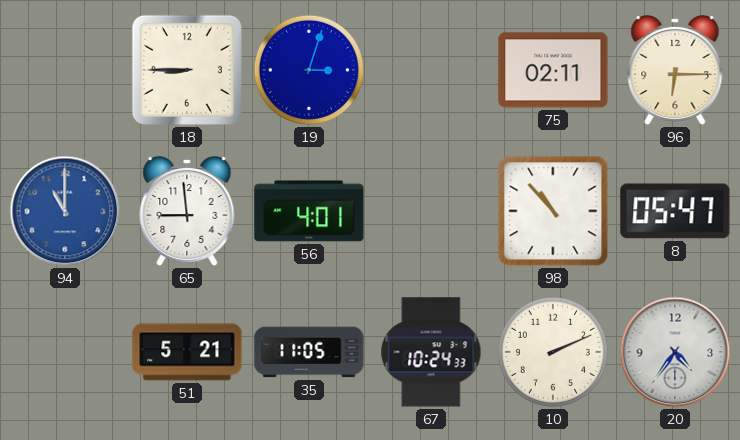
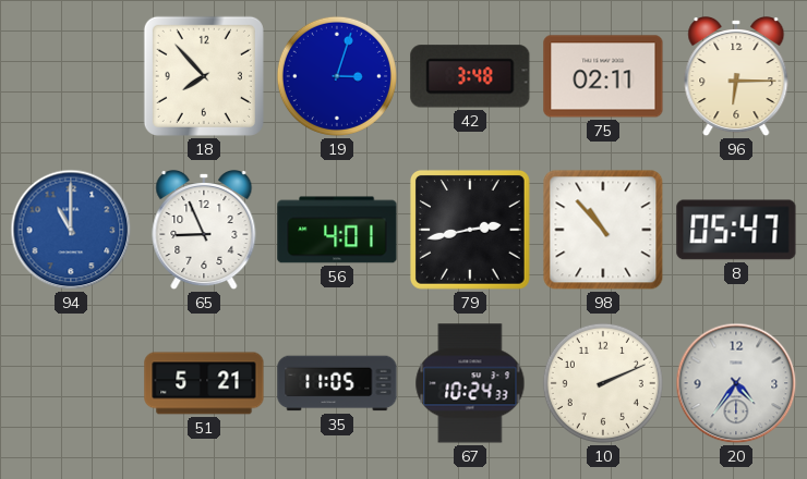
18: 8:45 -> 7:53
42: none -> 3:48
65: 8:59 -> 8:56
79: none -> 2:43
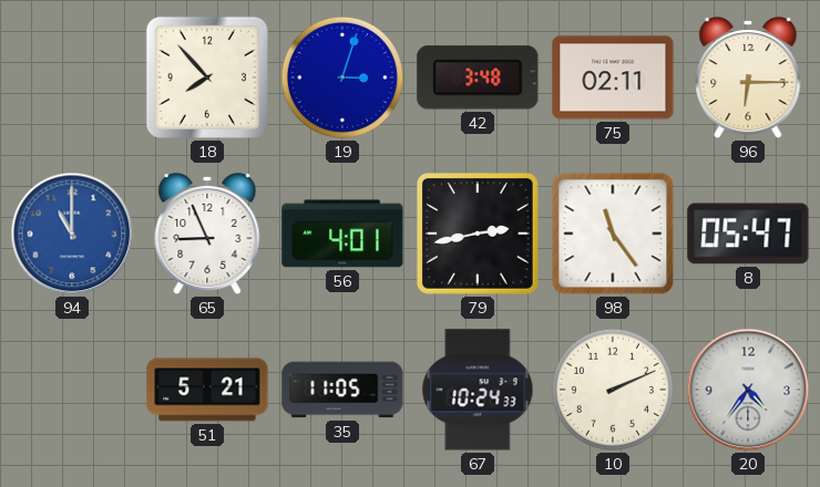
98: 10:53 -> 11:24
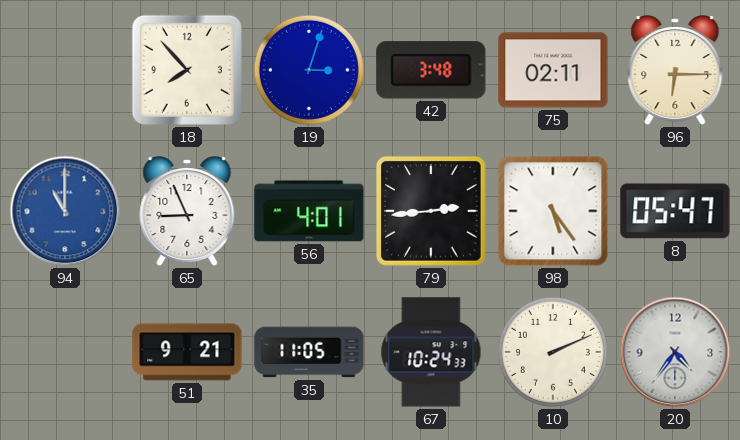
79: 2:43 -> 2:44
98: 11:24 -> 5:24
51: 5:21 -> 9:21
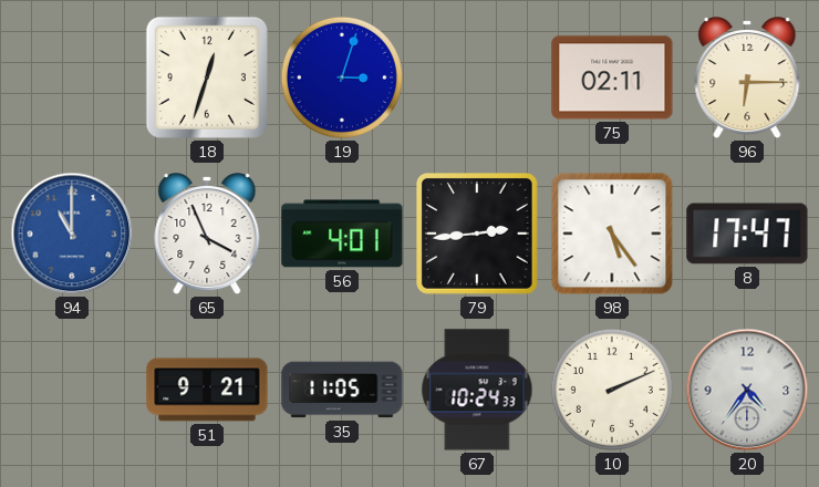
18: 7:53 -> 12:33
42: 3:48 -> none
65: 8:56 -> 3:56
8: 05:47 -> 17:47
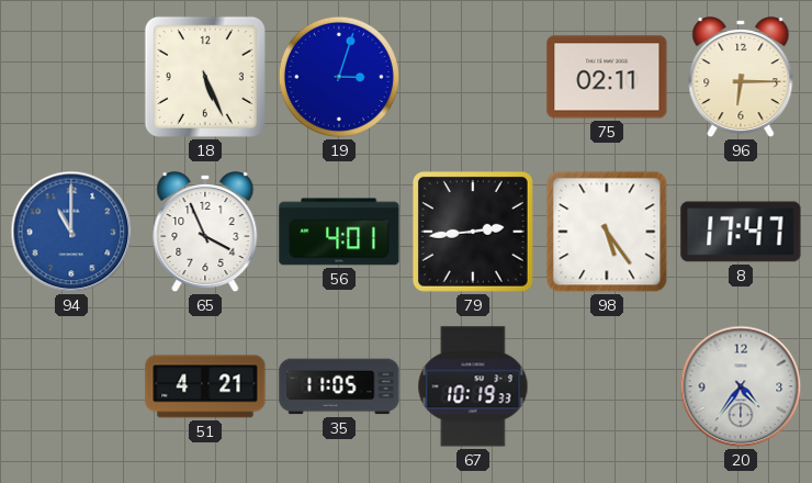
18: 12:33 -> 5:26
51: 9:21 -> 4:21
67: 10:24 -> 10:19
10: 2:11 -> none
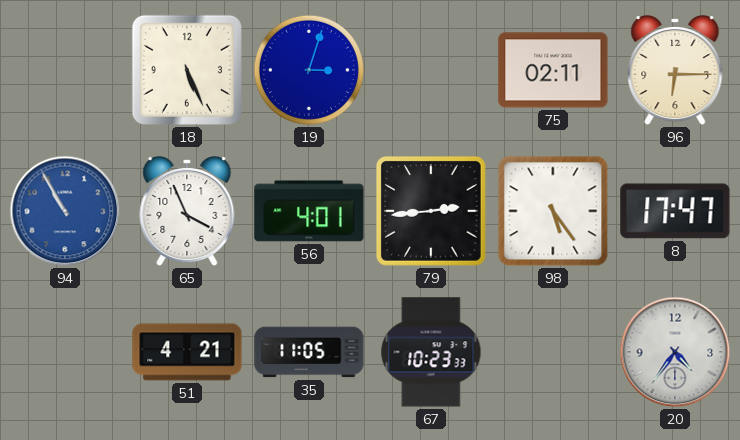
94: 11:00 -> 10:55
67: 10:19 -> 10:23
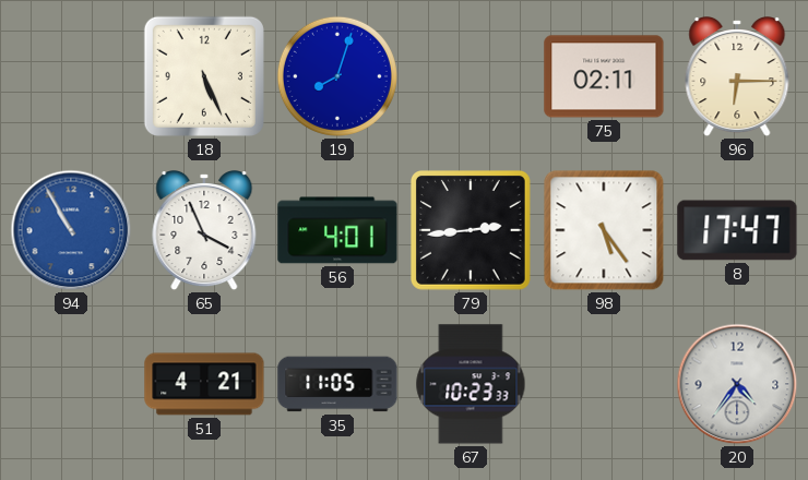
19: 3:03 -> 8:03
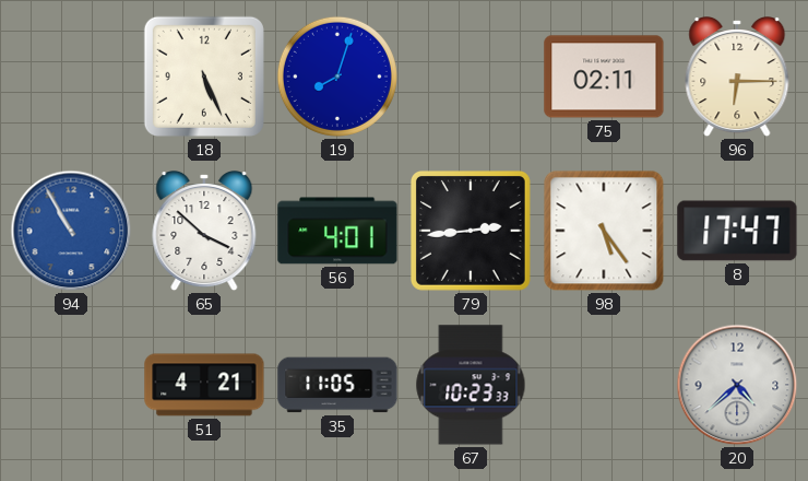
65: 3:56 -> 3:52
20: 4:36 -> 4:38
